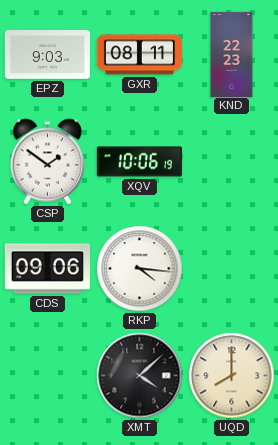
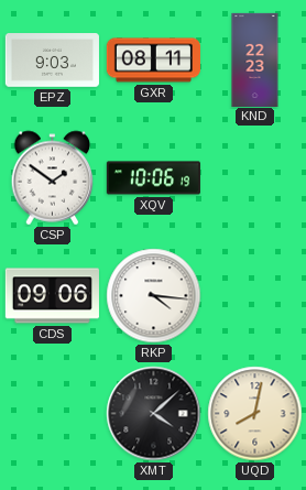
UQD: 8:00 -> 8:02
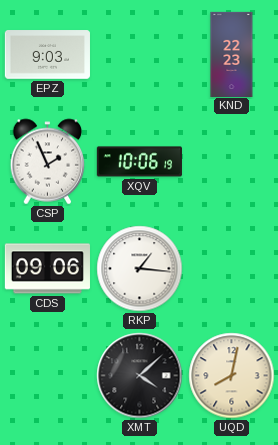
GXR: 08:11 -> none
CSP: 1:51 -> 1:56
RKP: 4:16 -> 1:16
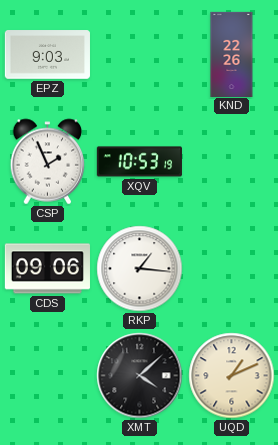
KND: 22:23 -> 22:26
XQV: 10:06 -> 10:53
UQD: 8:02 -> 1:11
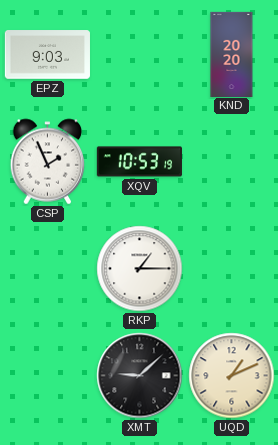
KND: 22:26 -> 20:20
CDS: 09:06 -> none
RKP: 1:16 -> 1:15
XMT: 4:08 -> 9:08
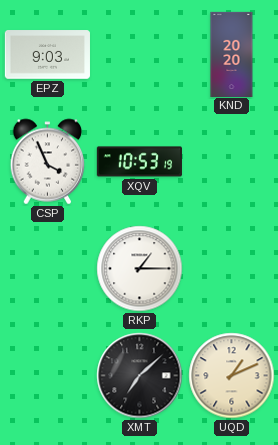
CSP: 1:56 -> 3:56
XMT: 9:08 -> 7:08
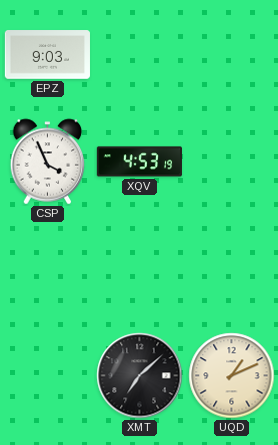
KND: 20:20 -> none
XQV: 10:53 -> 4:53
RKP: 1:15 -> none
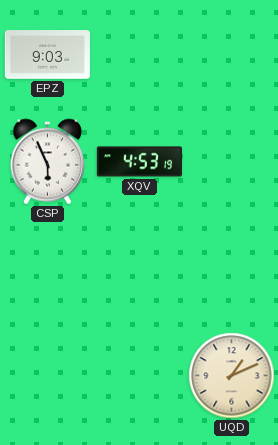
CSP: 3:56 -> 5:56
XMT: 7:08 -> none
